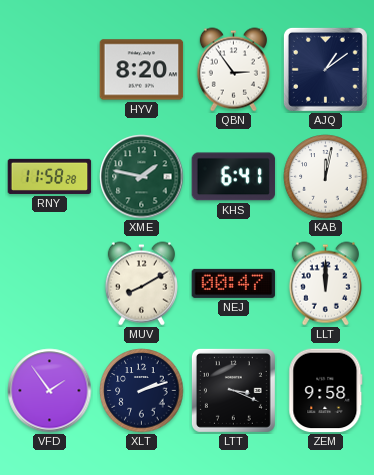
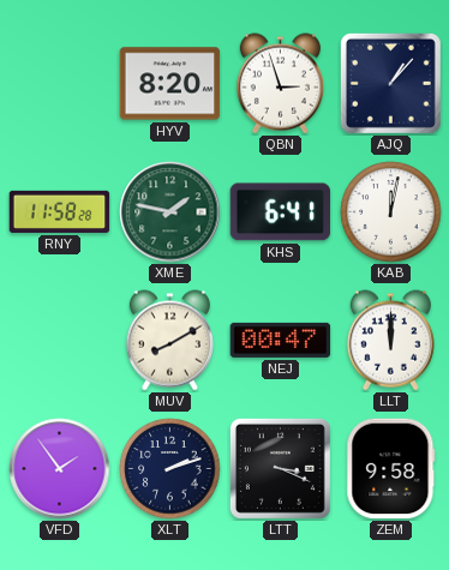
QBN: 2:54 -> 2:57
AJQ: 1:09 -> 1:07
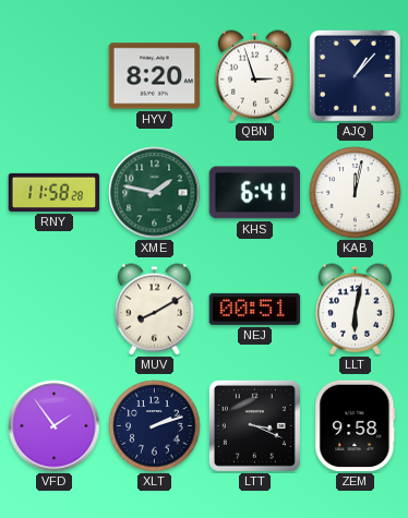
NEJ: 00:47 -> 00:51
LLT: 12:00 -> 6:02
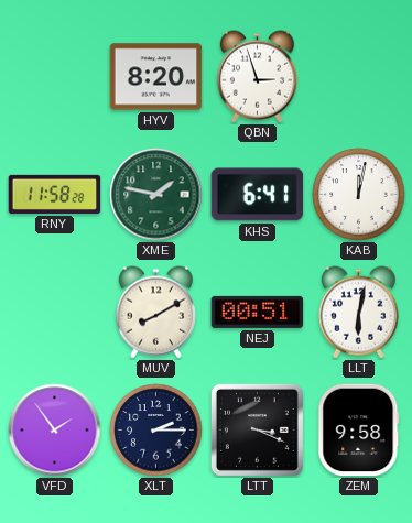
AJQ: 1:07 -> none
XLT: 2:12 -> 2:15
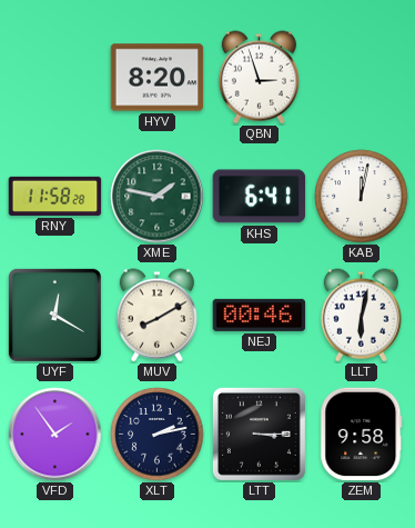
UYF: none -> 12:20
NEJ: 00:51 -> 00:46
XLT: 2:15 -> 2:13
LTT: 3:19 -> 3:15
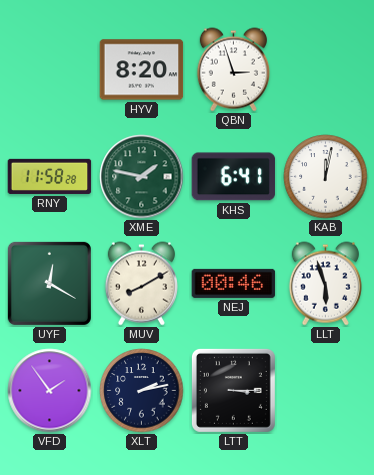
LLT: 6:02 -> 5:57
ZEM: 9:58 -> none
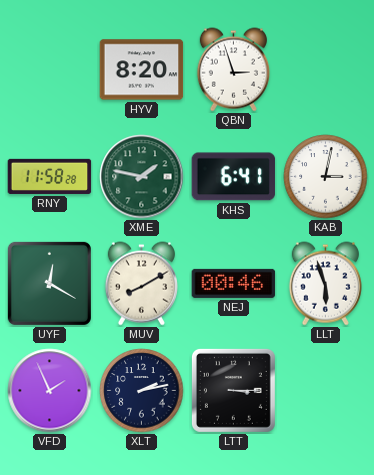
KAB: 12:02 -> 3:02
VFD: 1:54 -> 1:56
